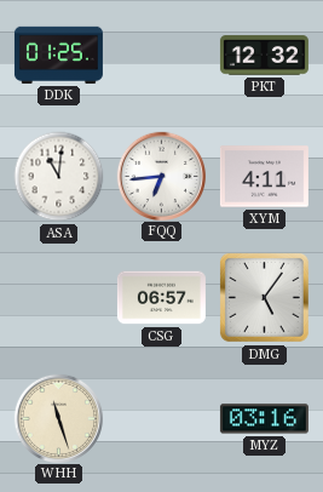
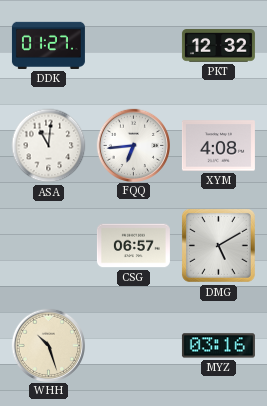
DDK: 01:25 -> 01:27
XYM: 4:11 -> 4:08
DMG: 5:06 -> 5:10
WHH: 11:27 -> 10:27
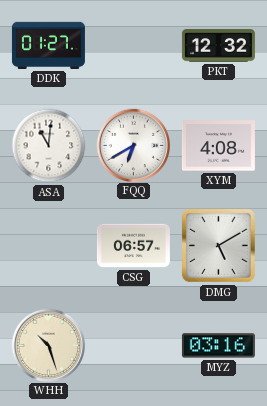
FQQ: 6:44 -> 6:40
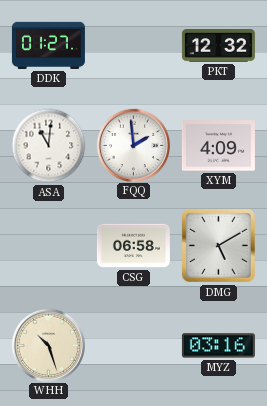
FQQ: 6:40 -> 1:59
XYM: 4:08 -> 4:09
CSG: 06:57 -> 06:58
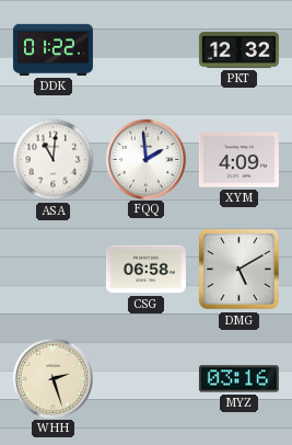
DDK: 01:27 -> 01:22
WHH: 10:27 -> 2:27
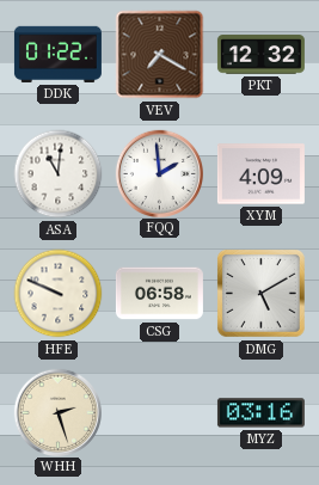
VEV: none -> 7:20
HFE: none -> 9:49
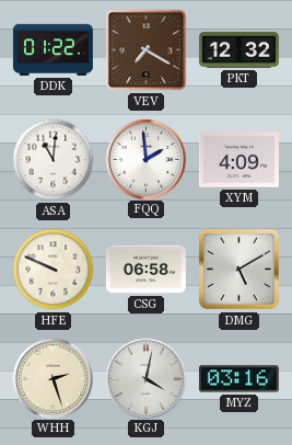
KGJ: none -> 4:02
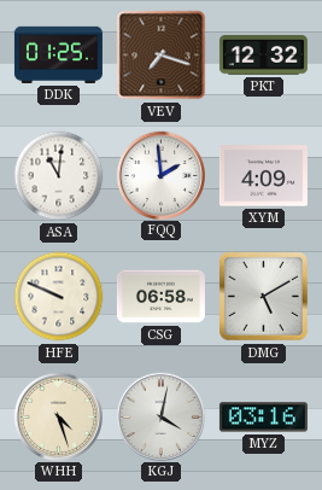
DDK: 01:22 -> 01:25
VEV: 7:20 -> 7:18
WHH: 2:27 -> 4:27
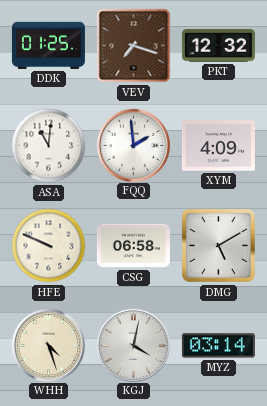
MYZ: 03:16 -> 03:14
